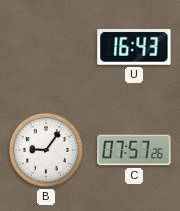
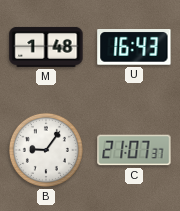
M: none -> 1:48
C: 07:57 -> 21:07
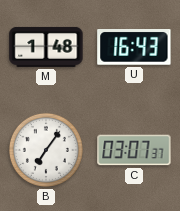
B: 9:06 -> 7:06
C: 21:07 -> 03:07
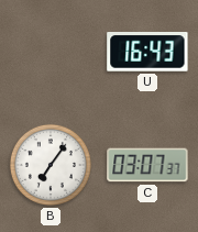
M: 1:48 -> none
